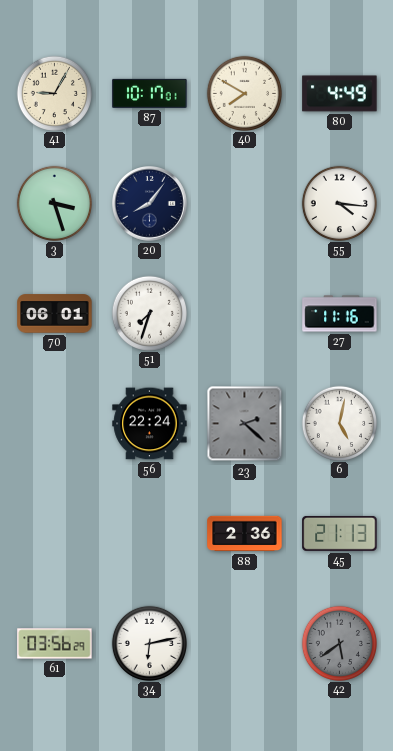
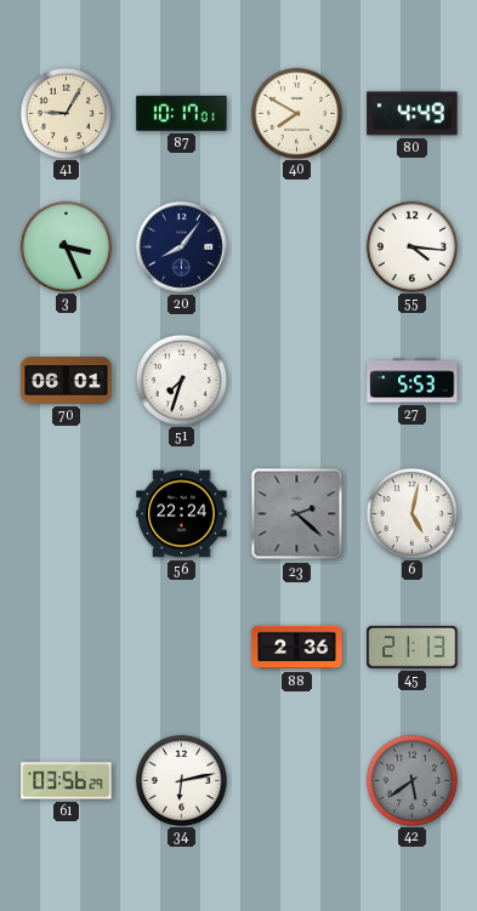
3: 3:27 -> 3:26
27: 11:16 -> 5:53
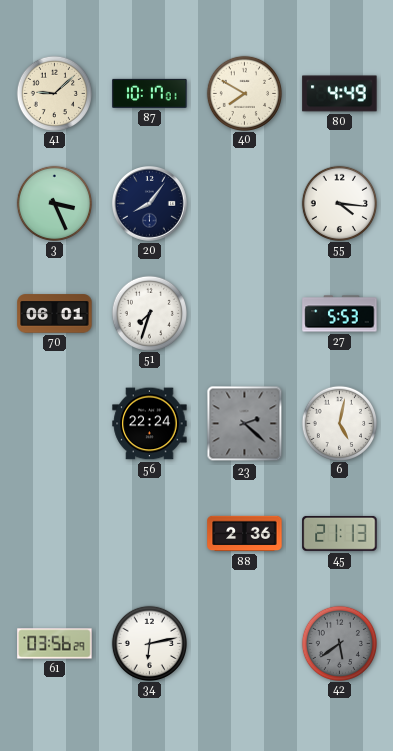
41: 9:05 -> 9:08
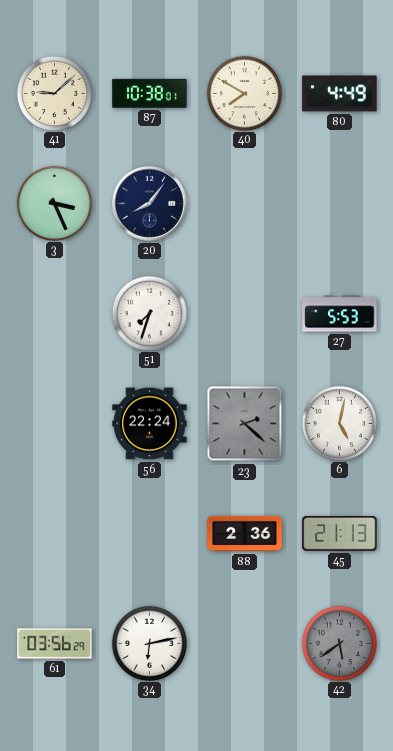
87: 10:17 -> 10:38
55: 4:16 -> none
70: 06:01 -> none
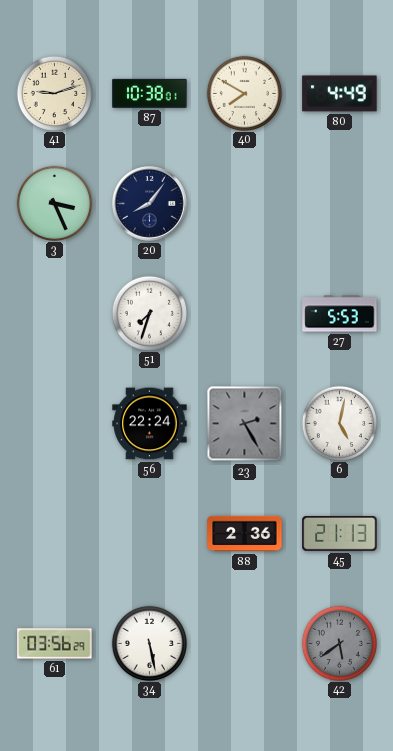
41: 9:08 -> 9:12
23: 2:22 -> 2:25
34: 6:13 -> 5:28
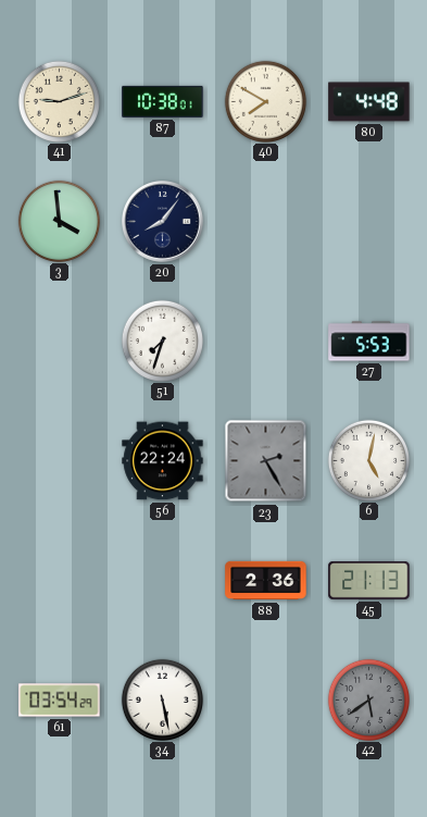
80: 4:49 -> 4:48
3: 3:26 -> 3:59
61: 03:56 -> 03:54
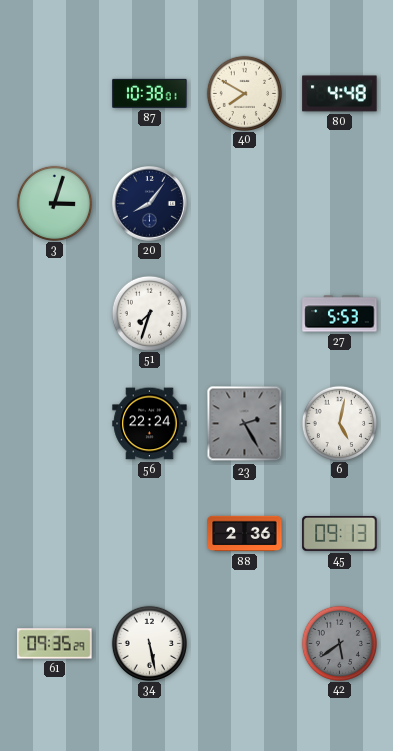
41: 9:12 -> none
3: 3:59 -> 3:03
45: 21:13 -> 09:13
61: 03:54 -> 09:35
